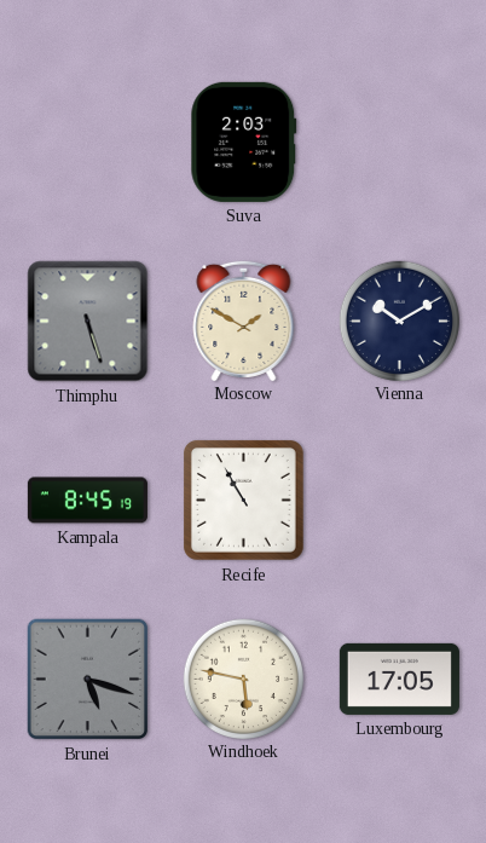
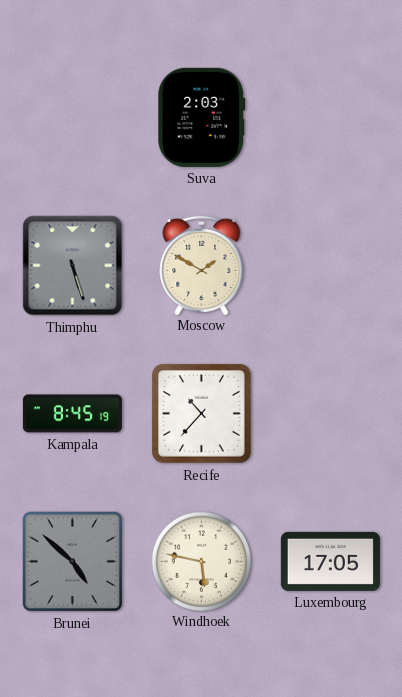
Vienna: 10:10 -> none
Recife: 10:55 -> 10:37
Brunei: 5:18 -> 4:52
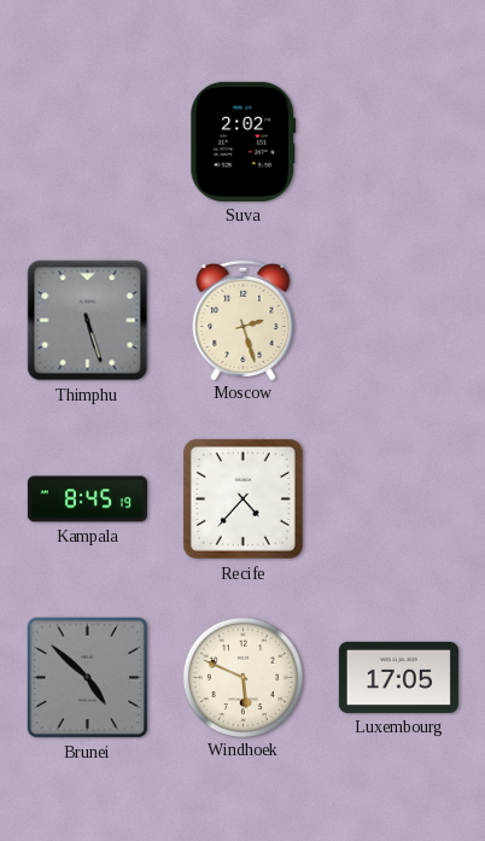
Suva: 2:03 -> 2:02
Moscow: 1:50 -> 2:27
Recife: 10:37 -> 4:37
Windhoek: 5:47 -> 5:49
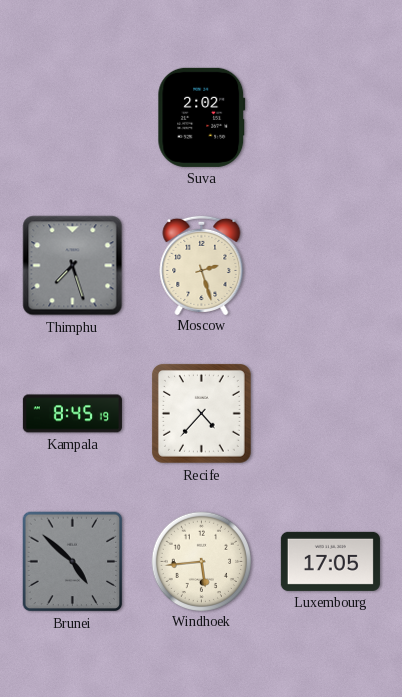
Thimphu: 5:27 -> 7:27
Windhoek: 5:49 -> 5:44
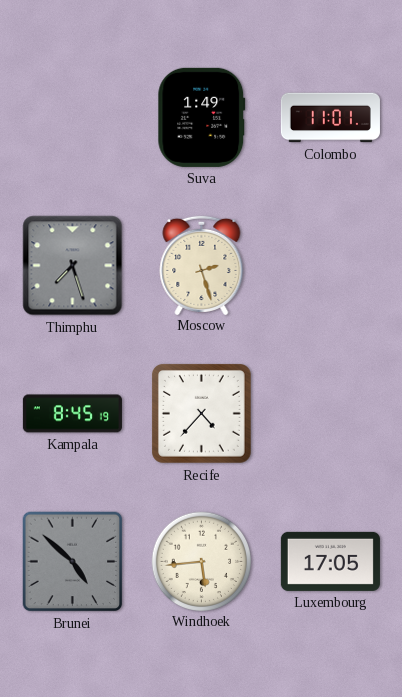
Suva: 2:02 -> 1:49
Colombo: none -> 11:01
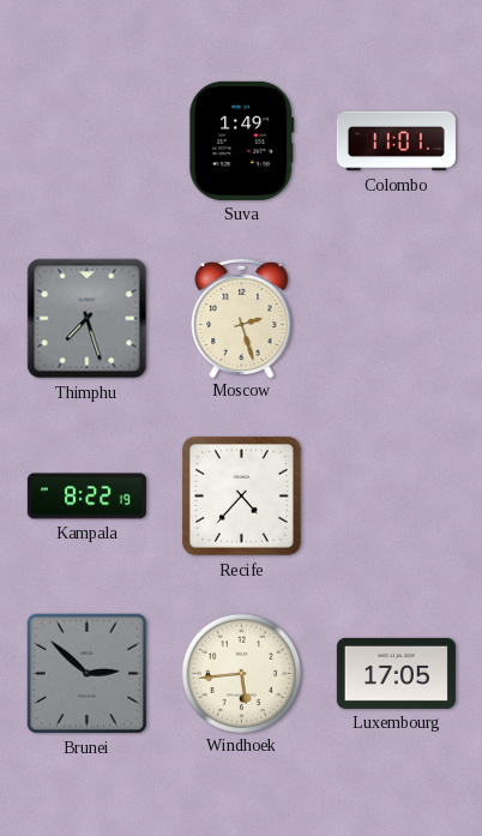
Kampala: 8:45 -> 8:22
Brunei: 4:52 -> 2:52
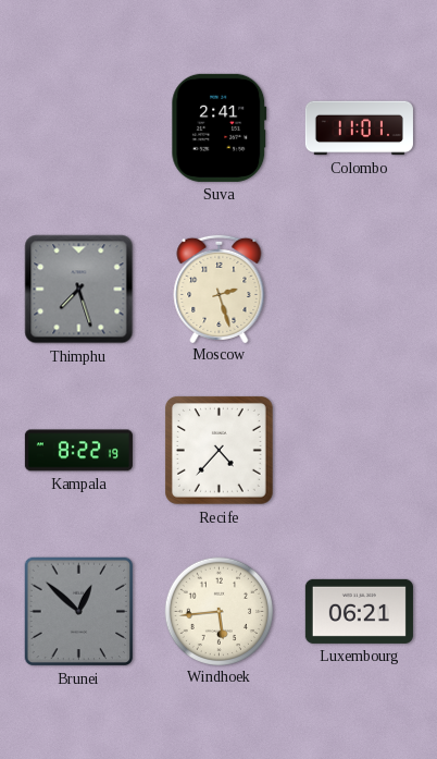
Suva: 1:49 -> 2:41
Brunei: 2:52 -> 12:52
Luxembourg: 17:05 -> 06:21
